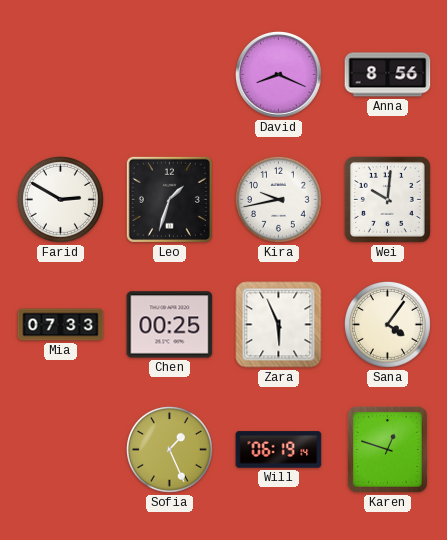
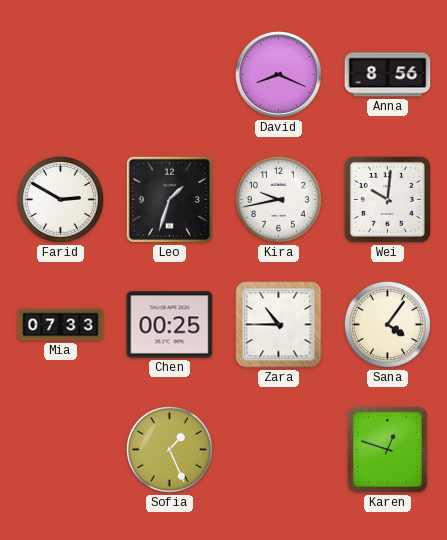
Zara: 5:56 -> 10:45
Will: 06:19 -> none
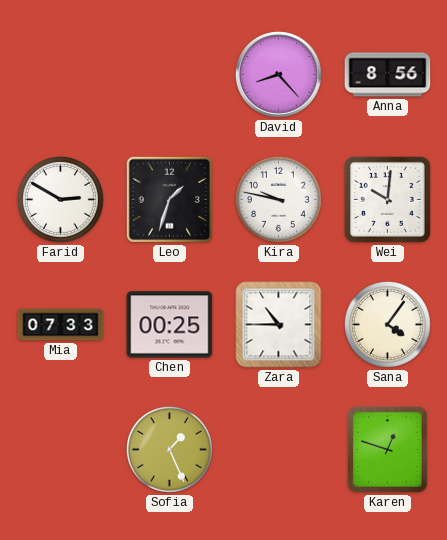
David: 8:19 -> 8:23
Kira: 9:43 -> 9:47
